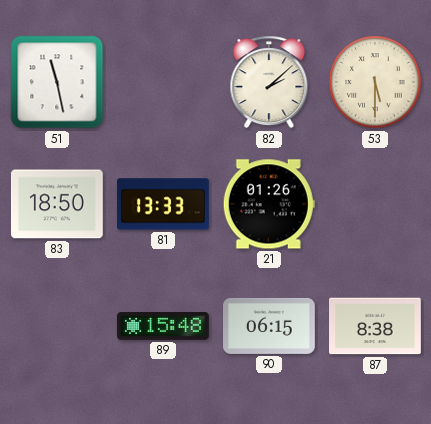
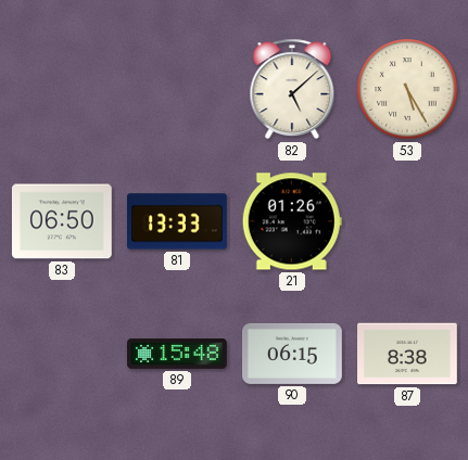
51: 11:28 -> none
82: 2:08 -> 5:08
53: 5:30 -> 5:25
83: 18:50 -> 06:50
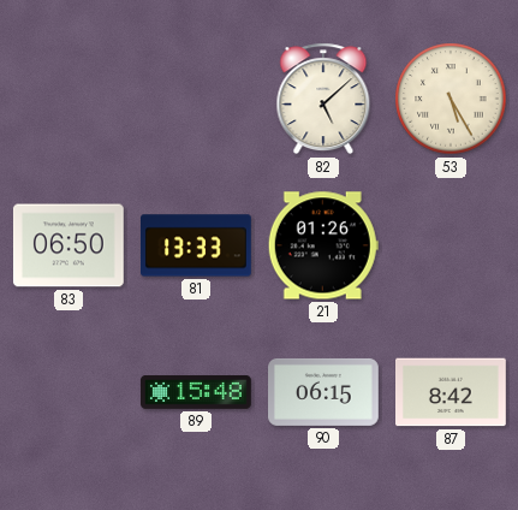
87: 8:38 -> 8:42
